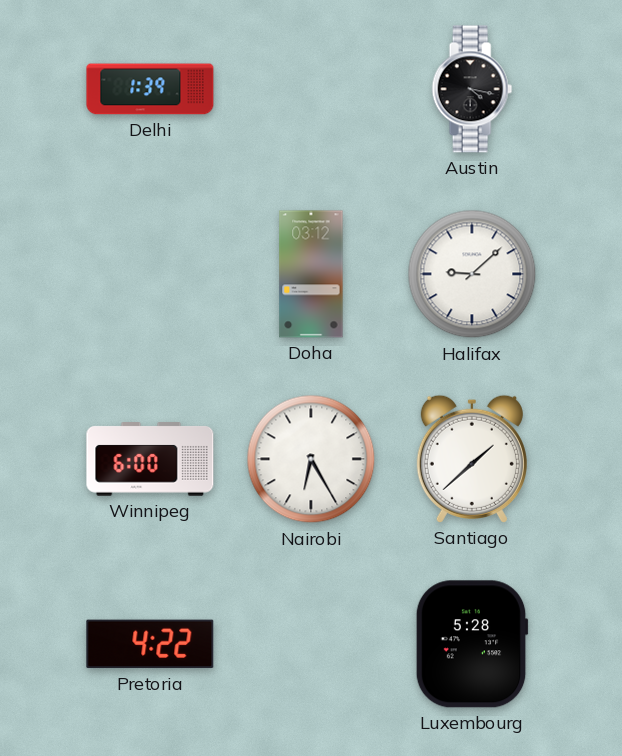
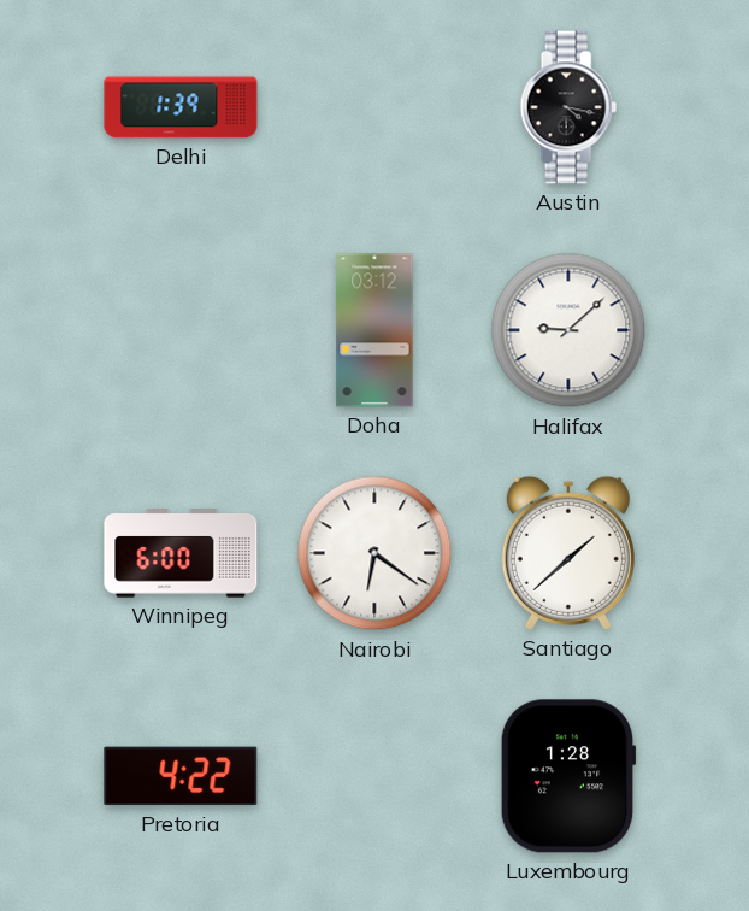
Nairobi: 6:25 -> 6:21
Luxembourg: 5:28 -> 1:28
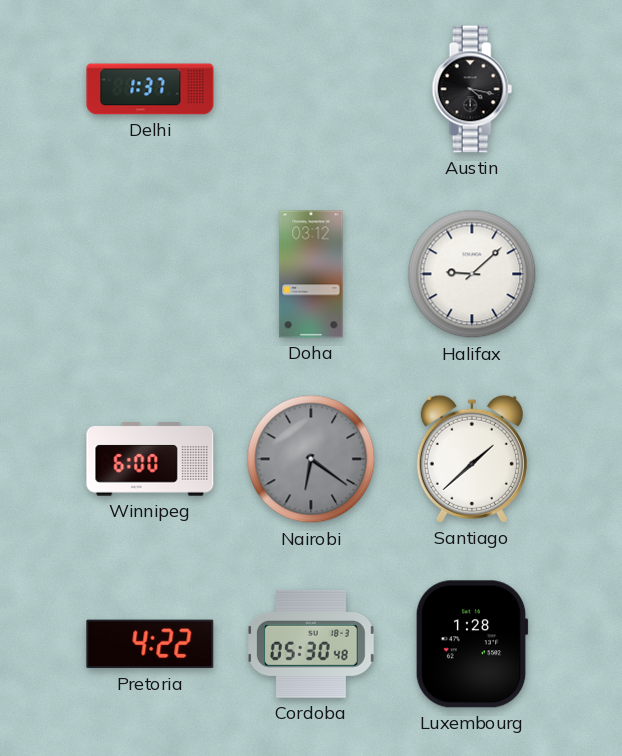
Delhi: 1:39 -> 1:37
Nairobi dial: white -> grey
Cordoba: none -> 05:30
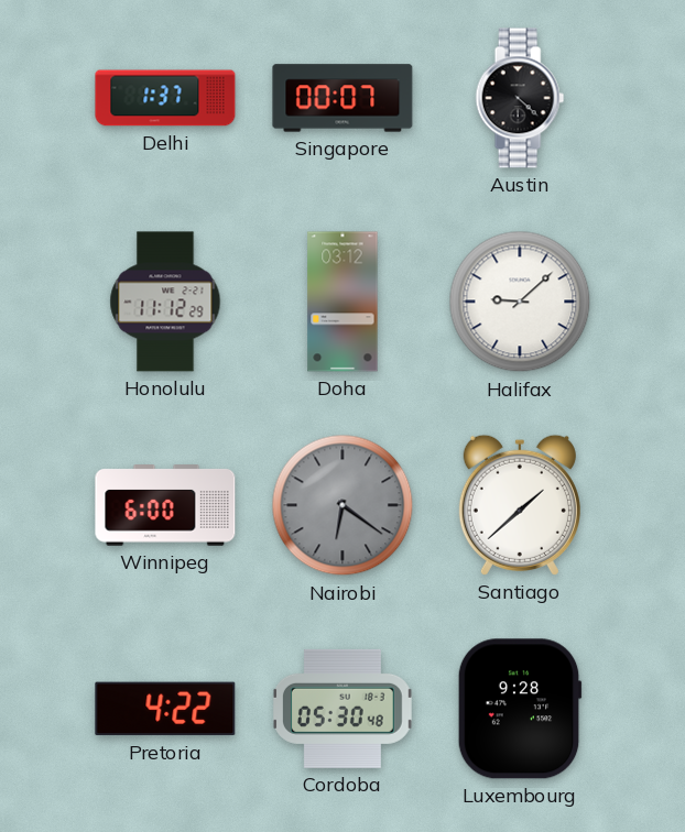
Singapore: none -> 00:07
Austin: 4:17 -> 4:22
Honolulu: none -> 11:12
Luxembourg: 1:28 -> 9:28
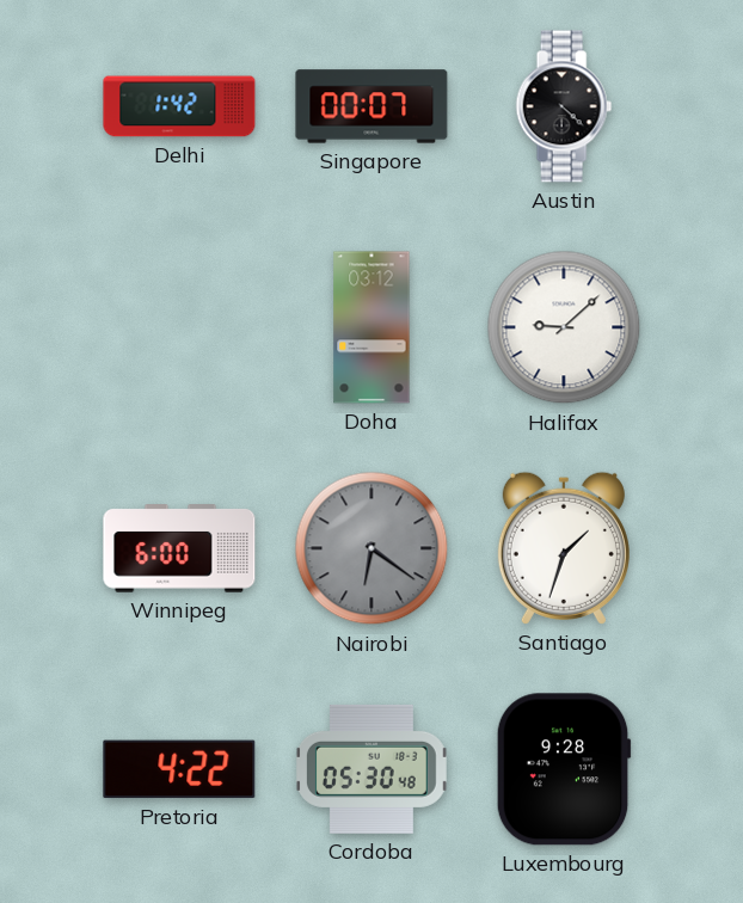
Delhi: 1:37 -> 1:42
Honolulu: 11:12 -> none
Santiago: 1:38 -> 1:33
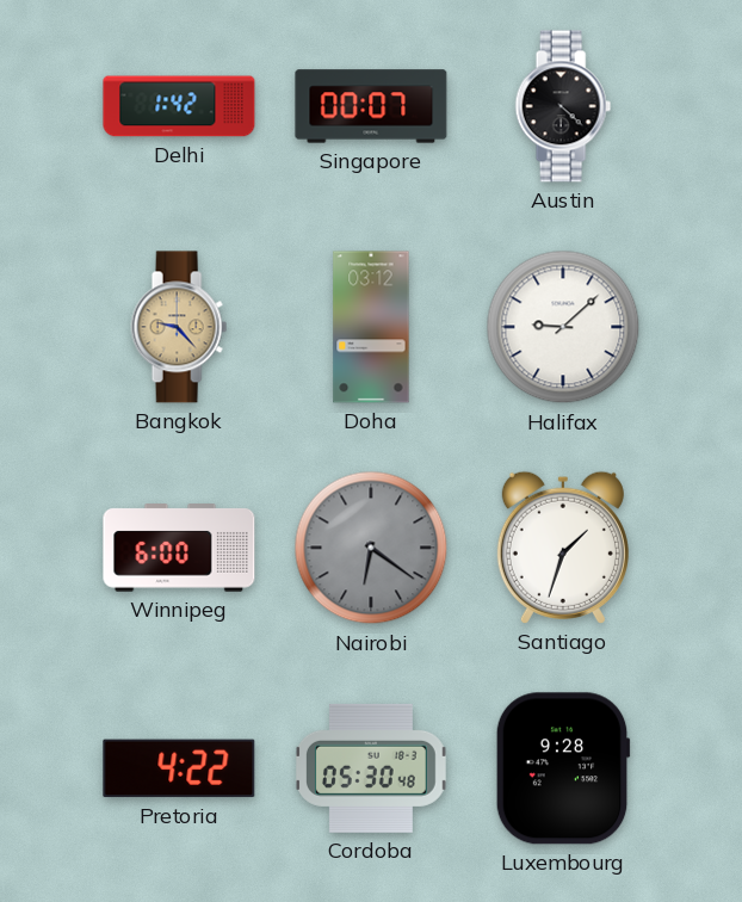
Bangkok: none -> 9:23
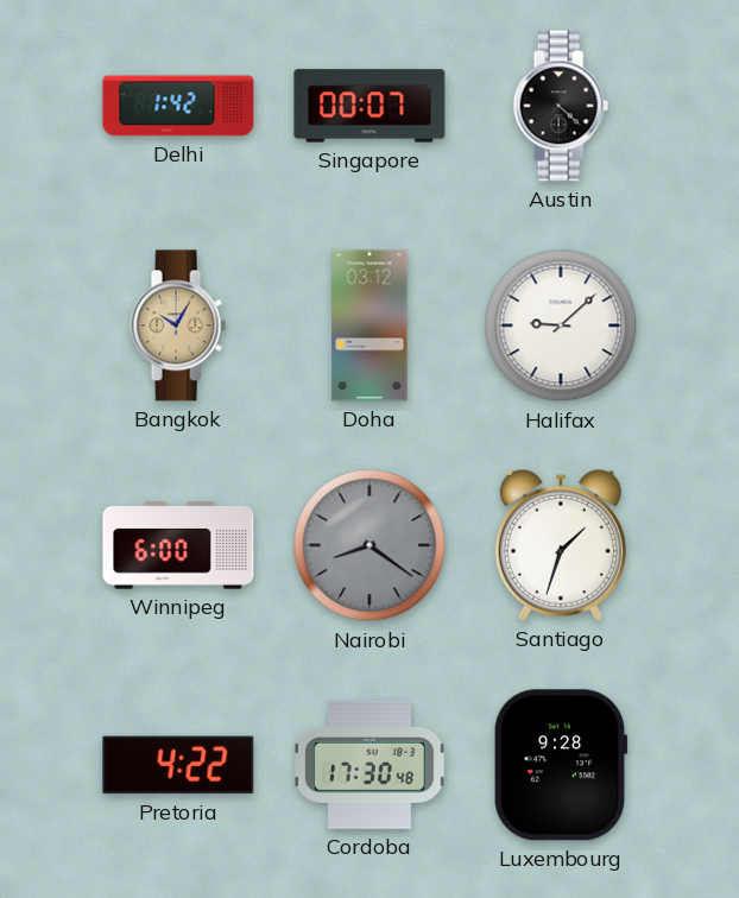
Bangkok: 9:23 -> 10:05
Nairobi: 6:21 -> 8:21
Cordoba: 05:30 -> 17:30
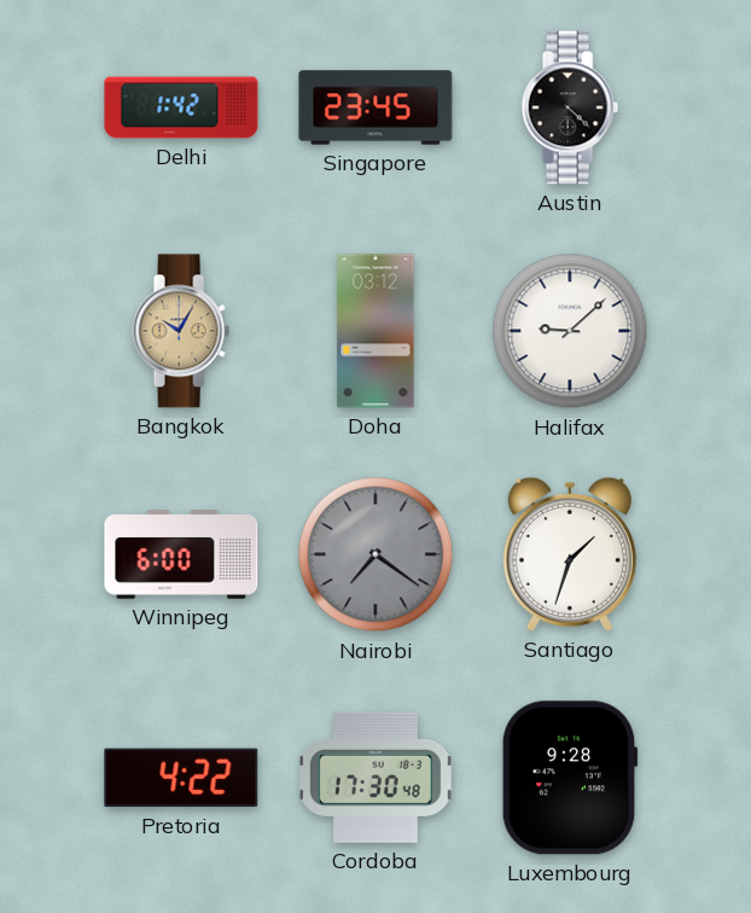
Singapore: 00:07 -> 23:45
Nairobi: 8:21 -> 7:21
